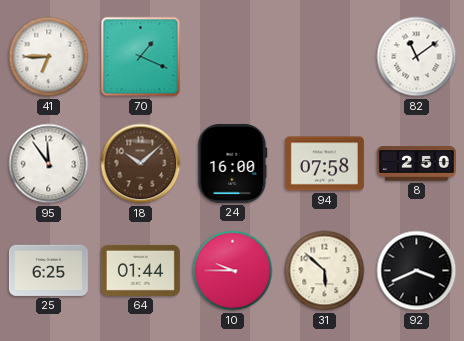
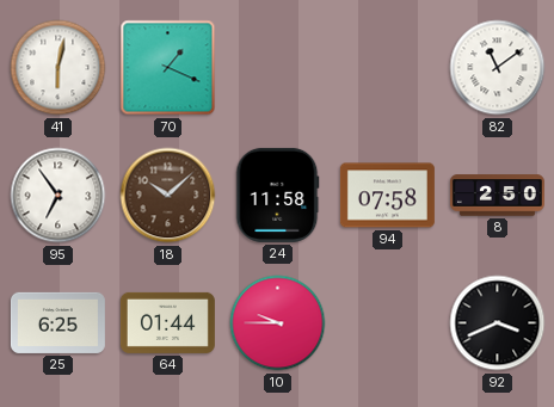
41: 6:45 -> 6:02
95: 11:54 -> 6:54
24: 16:00 -> 11:58
31: 5:52 -> none
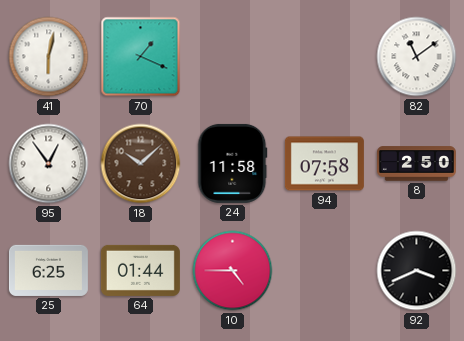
95: 6:54 -> 12:54
10: 9:45 -> 4:45
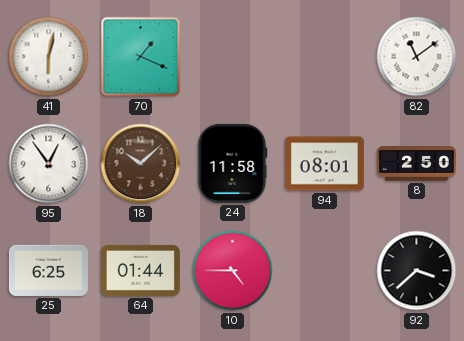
94: 07:58 -> 08:01
92: 3:41 -> 3:38
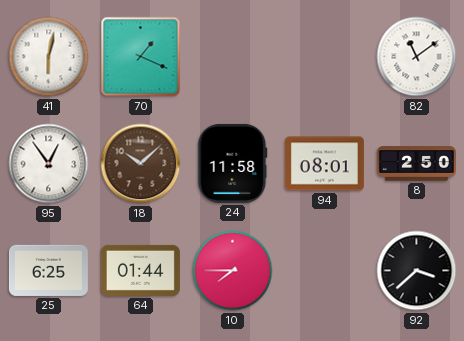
10: 4:45 -> 7:45
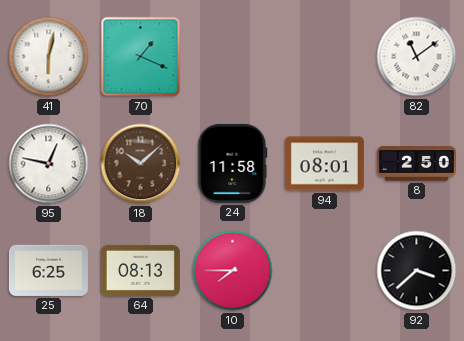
95: 12:54 -> 12:47
64: 01:44 -> 08:13
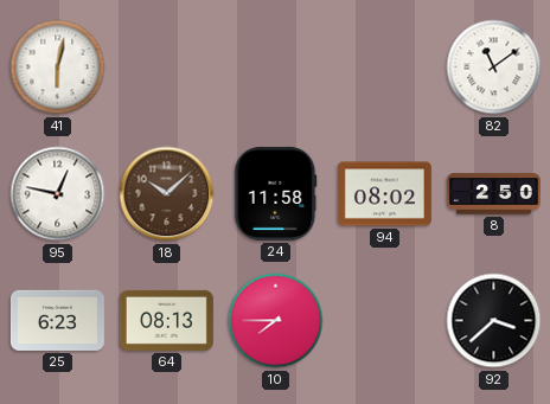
70: 1:19 -> none
94: 08:01 -> 08:02
25: 6:25 -> 6:23
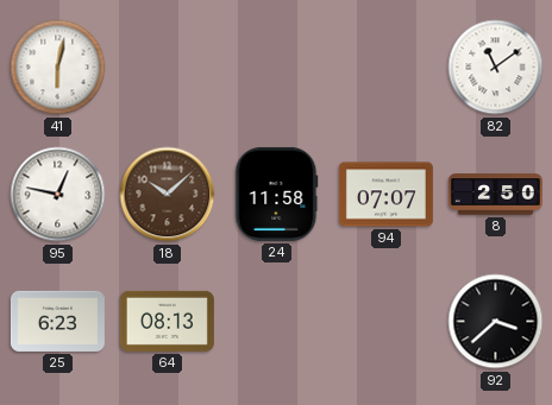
94: 08:02 -> 07:07
10: 7:45 -> none
